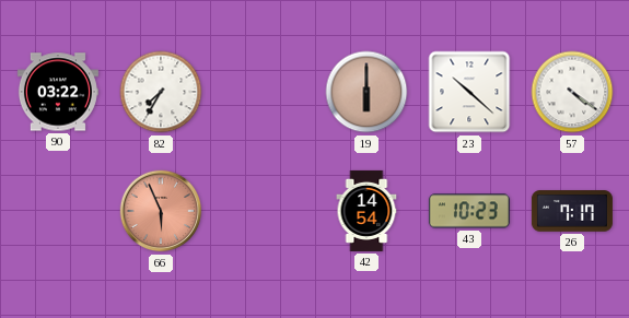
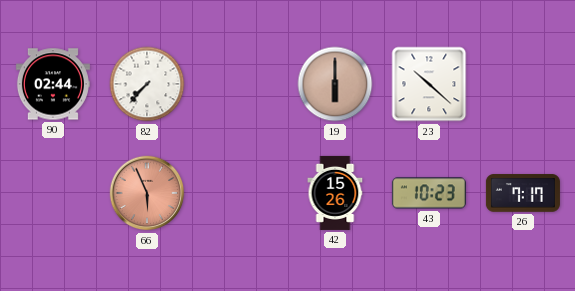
90: 03:22 -> 02:44
82: 7:35 -> 7:37
57: 4:21 -> none
42: 14:54 -> 15:26
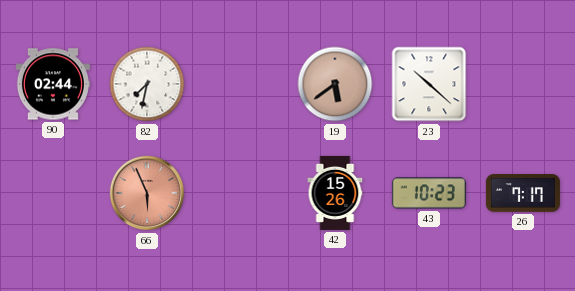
82: 7:37 -> 7:32
19: 6:00 -> 5:39
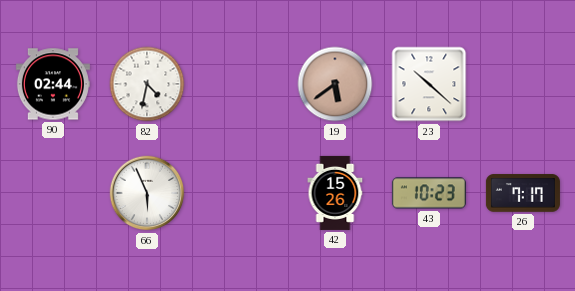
82: 7:32 -> 4:32
66 dial: salmon -> white
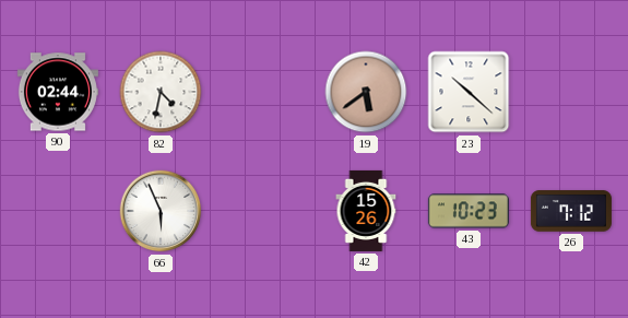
26: 7:17 -> 7:12
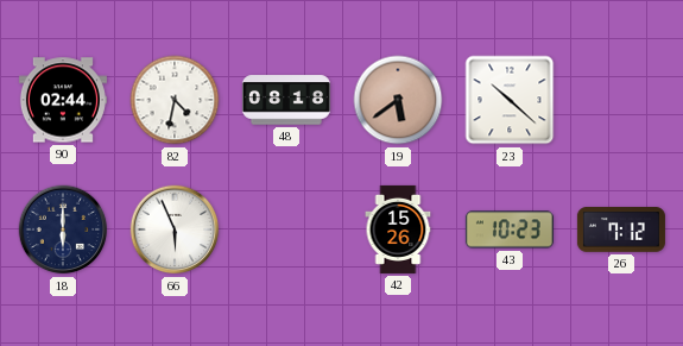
48: none -> 08:18
18: none -> 6:00
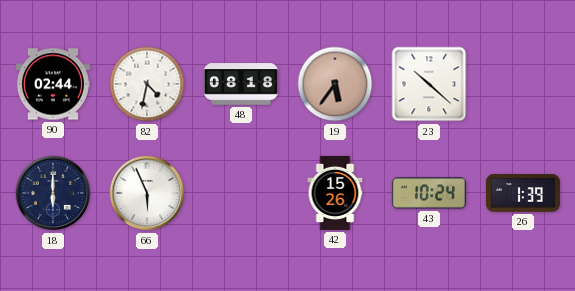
19: 5:39 -> 5:36
43: 10:23 -> 10:24
26: 7:12 -> 1:39
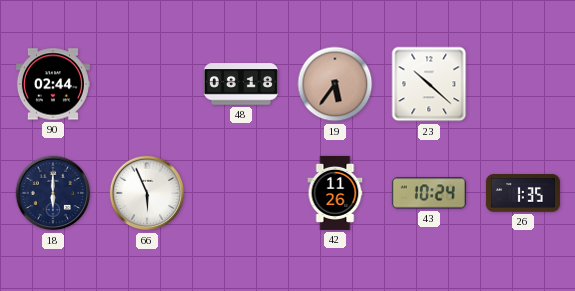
82: 4:32 -> none
42: 15:26 -> 11:26
26: 1:39 -> 1:35
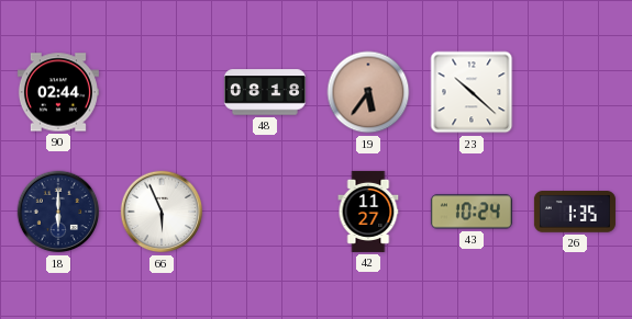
42: 11:26 -> 11:27
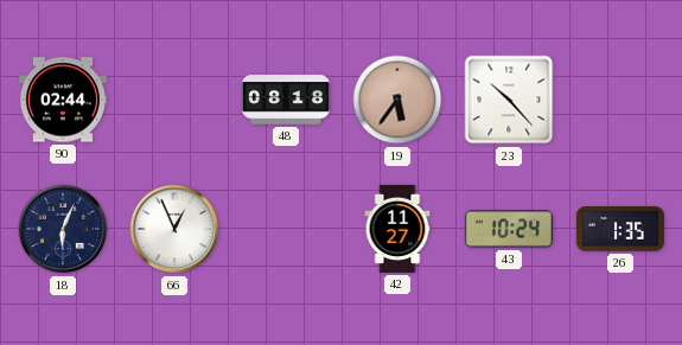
23: 10:22 -> 10:23
18: 6:00 -> 6:04
66: 5:56 -> 12:56
